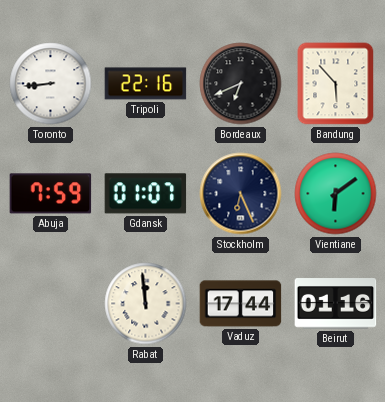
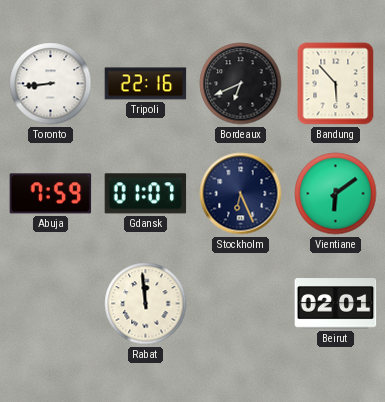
Vaduz: 17:44 -> none
Beirut: 01:16 -> 02:01
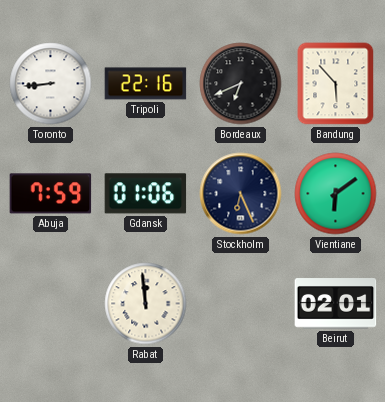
Gdansk: 01:07 -> 01:06
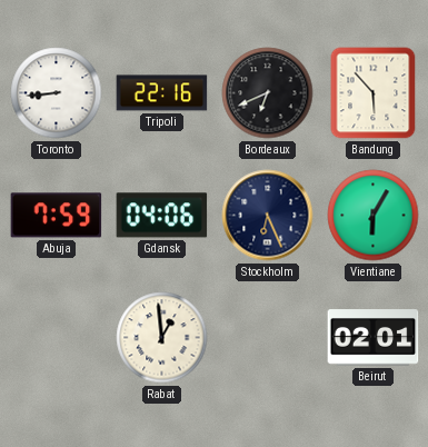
Gdansk: 01:06 -> 04:06
Vientiane: 6:09 -> 6:05
Rabat: 11:59 -> 12:59
